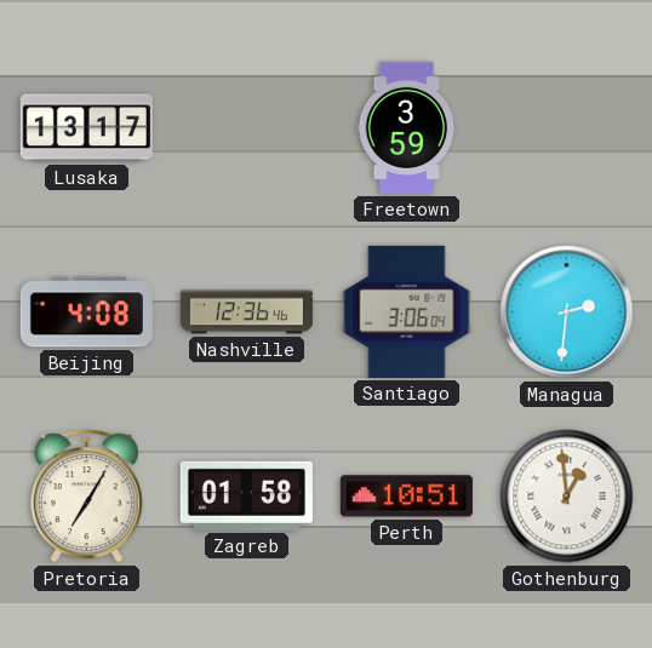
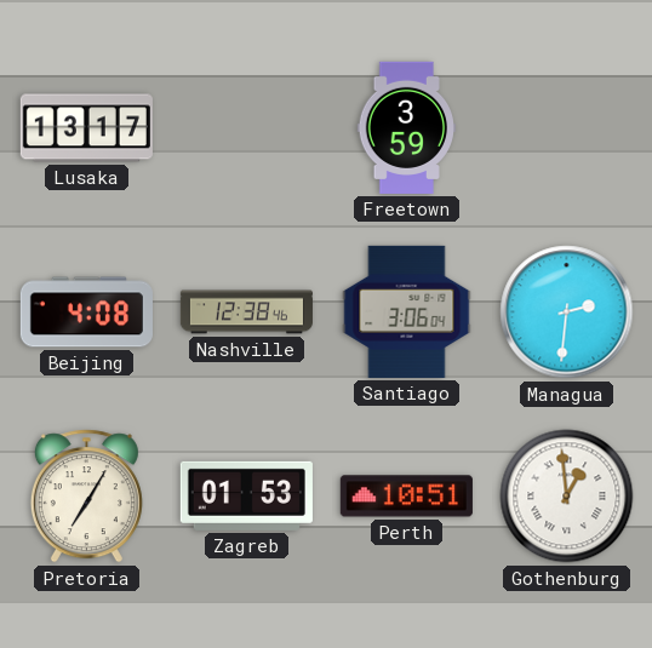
Nashville: 12:36 -> 12:38
Zagreb: 01:58 -> 01:53
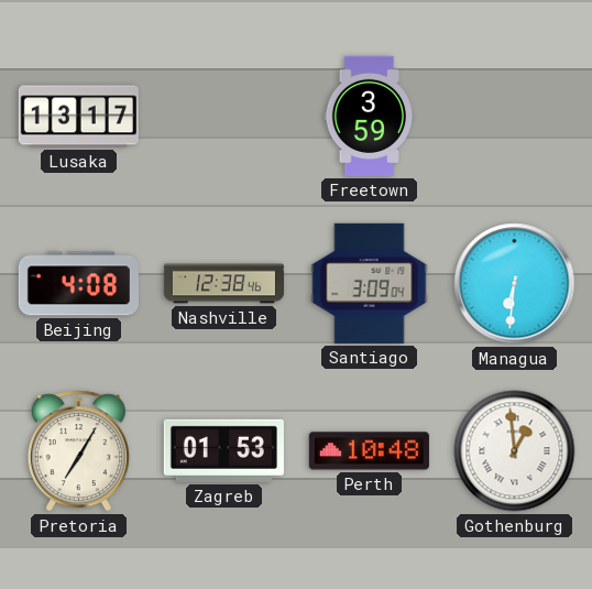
Santiago: 3:06 -> 3:09
Managua: 2:31 -> 6:31
Perth: 10:51 -> 10:48
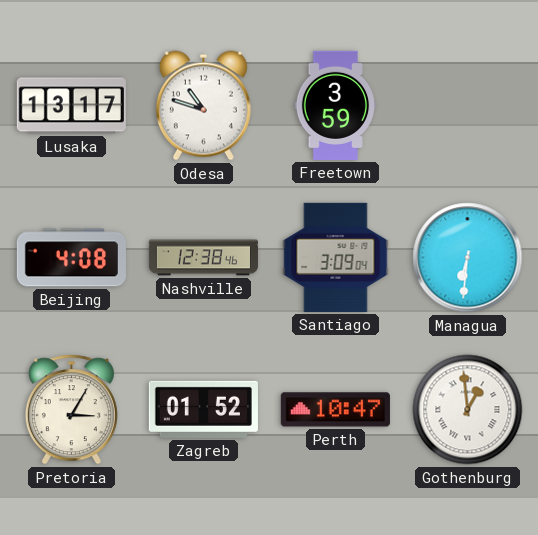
Odesa: none -> 10:48
Pretoria: 7:05 -> 3:05
Zagreb: 01:53 -> 01:52
Perth: 10:48 -> 10:47
